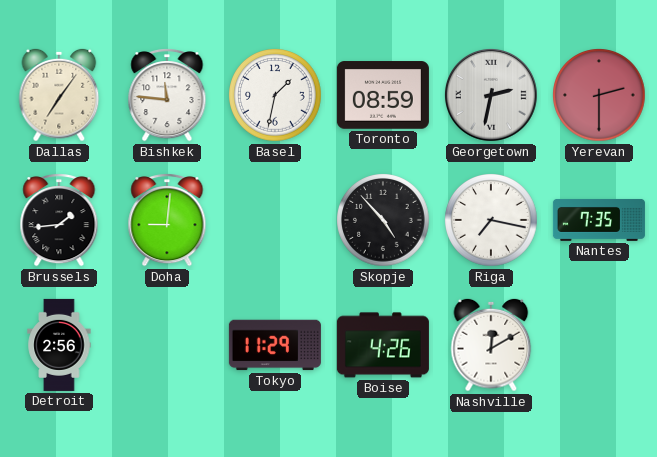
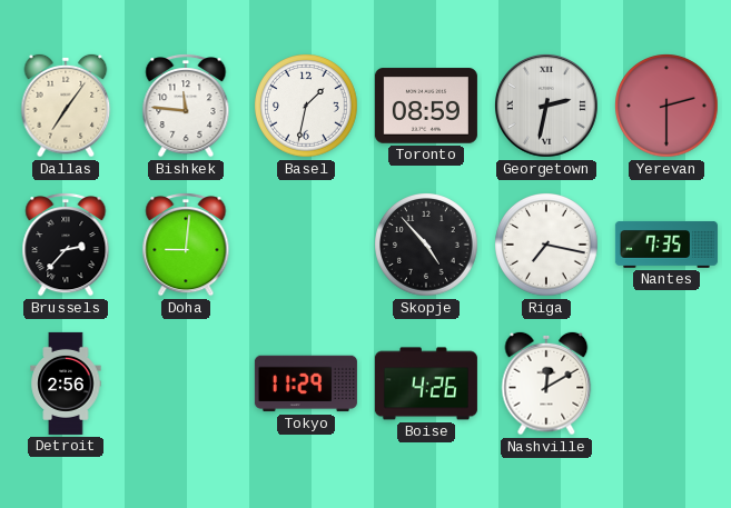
Brussels: 1:44 -> 2:37
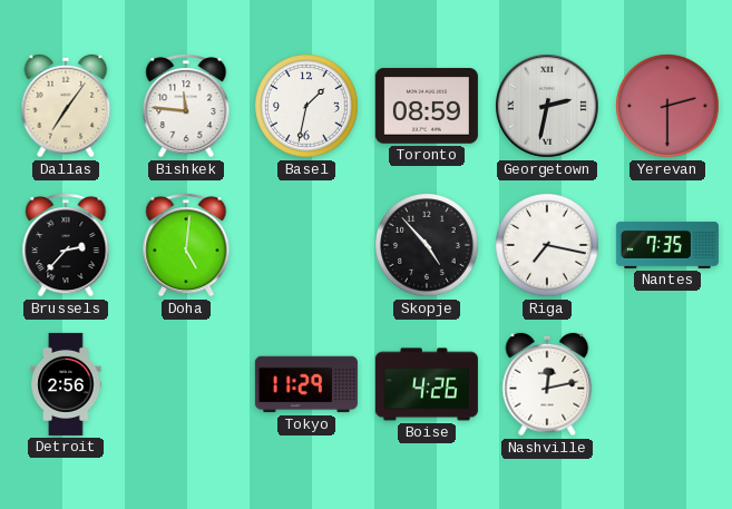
Doha: 9:01 -> 5:01
Nashville: 12:10 -> 12:13
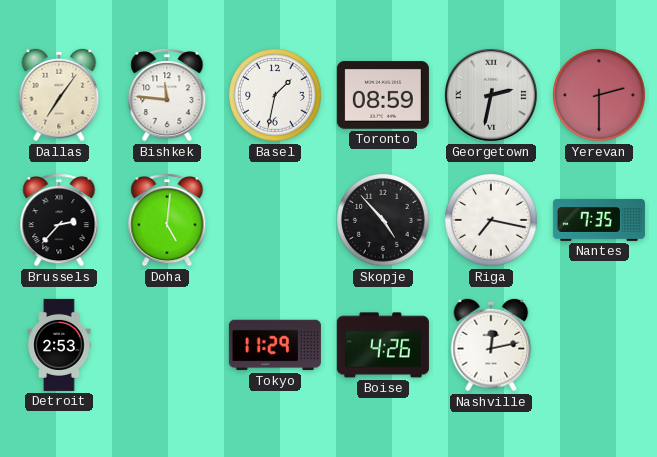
Detroit: 2:56 -> 2:53
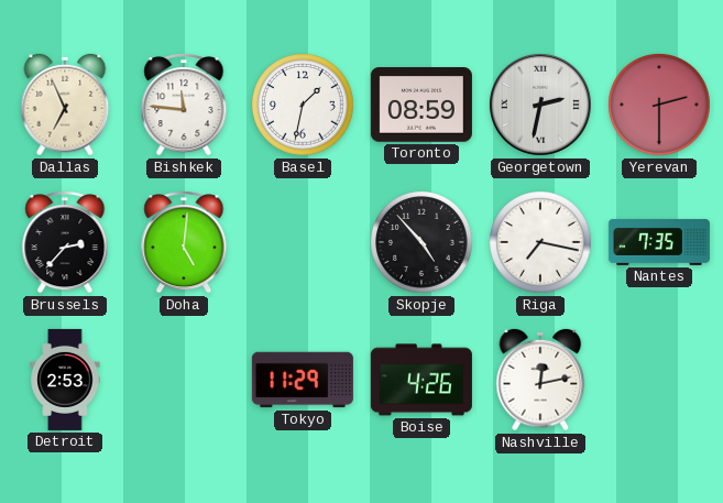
Dallas: 7:06 -> 6:56
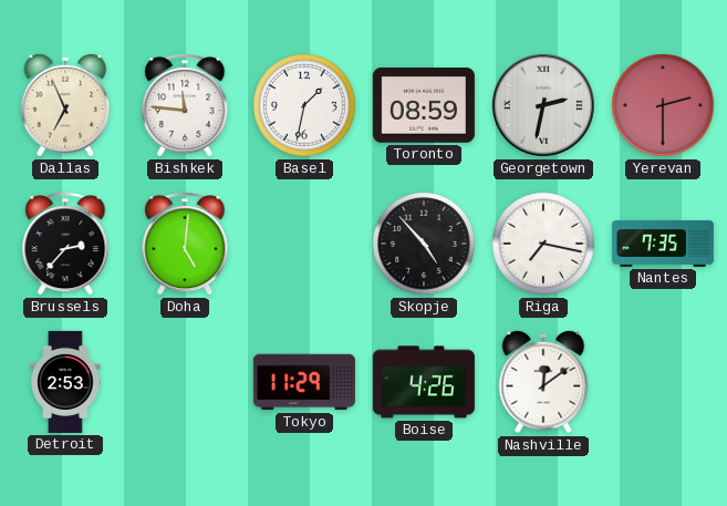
Nashville: 12:13 -> 12:09
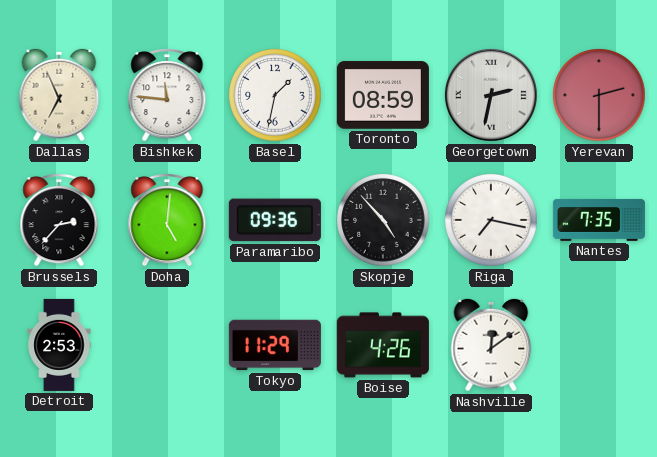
Paramaribo: none -> 09:36
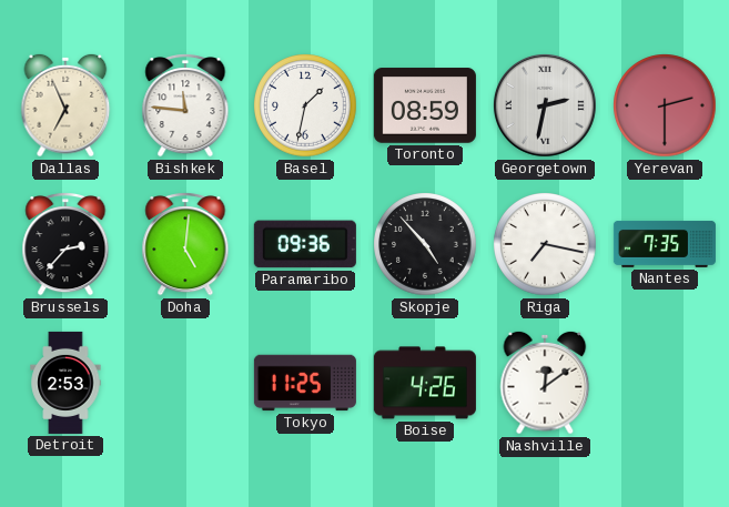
Tokyo: 11:29 -> 11:25
